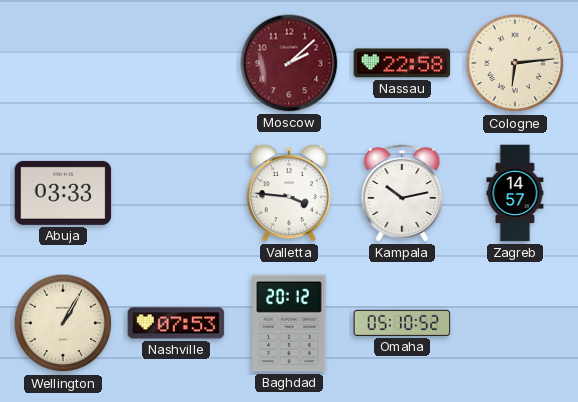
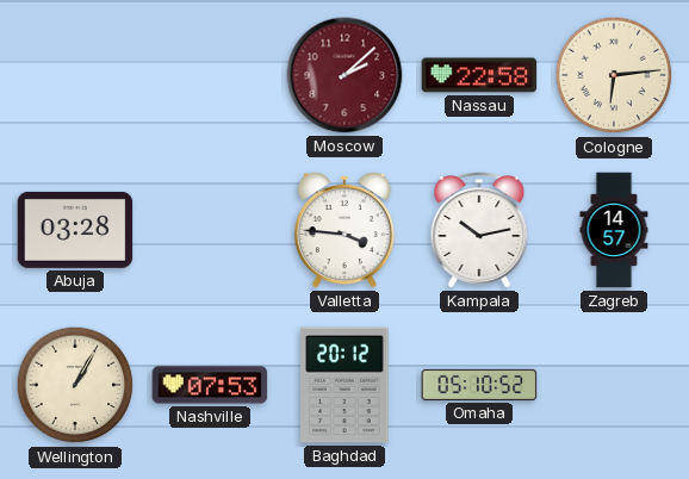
Abuja: 03:33 -> 03:28
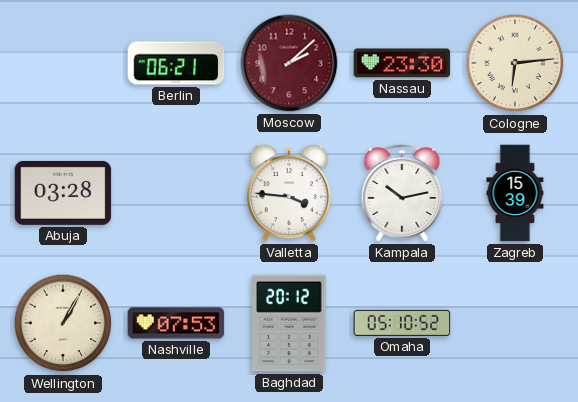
Berlin: none -> 06:21
Nassau: 22:58 -> 23:30
Zagreb: 14:57 -> 15:39
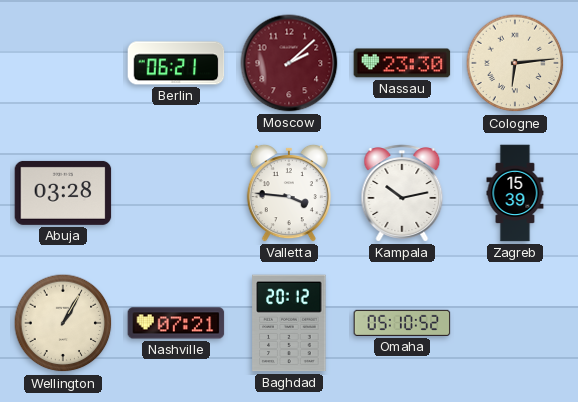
Nashville: 07:53 -> 07:21
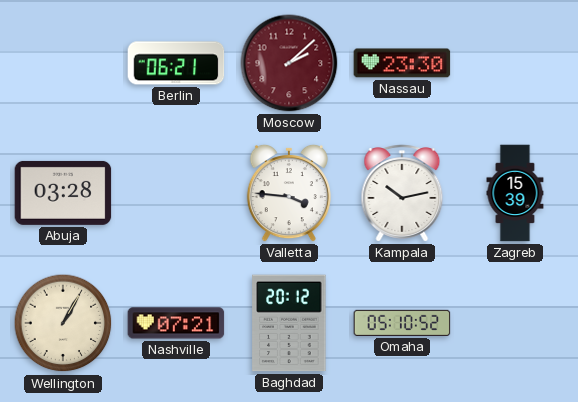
Cologne: 6:14 -> none
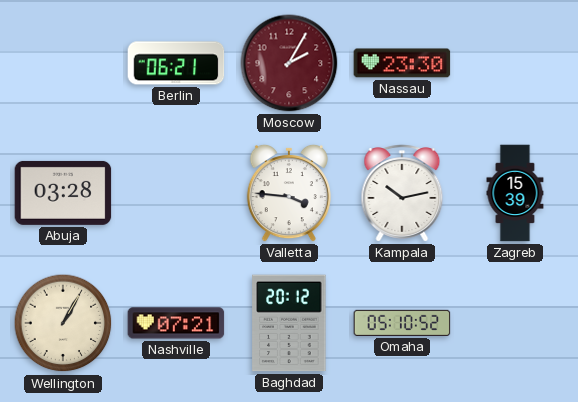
Moscow: 2:08 -> 2:05
